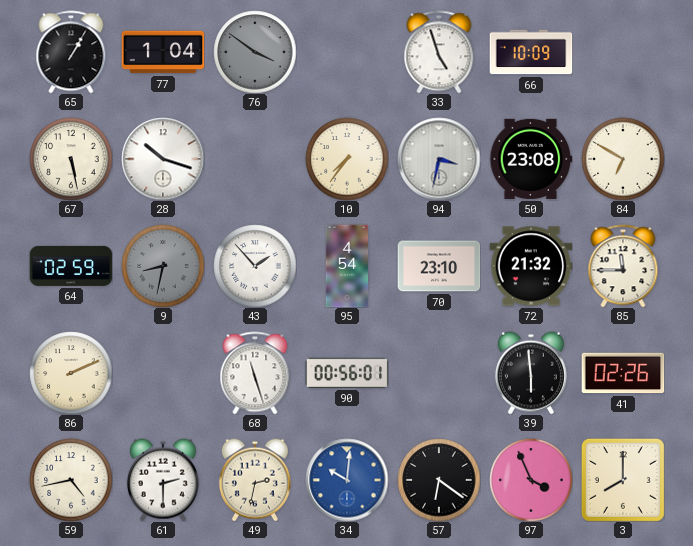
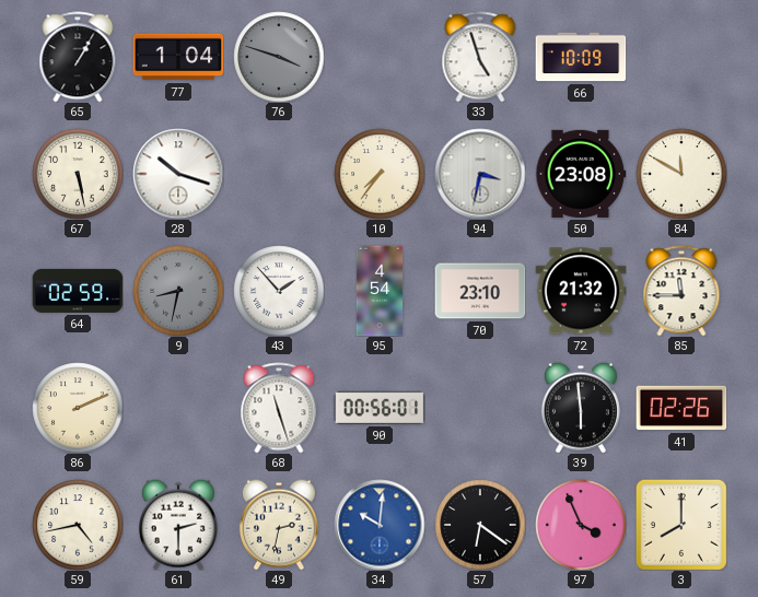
76: 3:51 -> 3:48
84: 6:50 -> 11:50
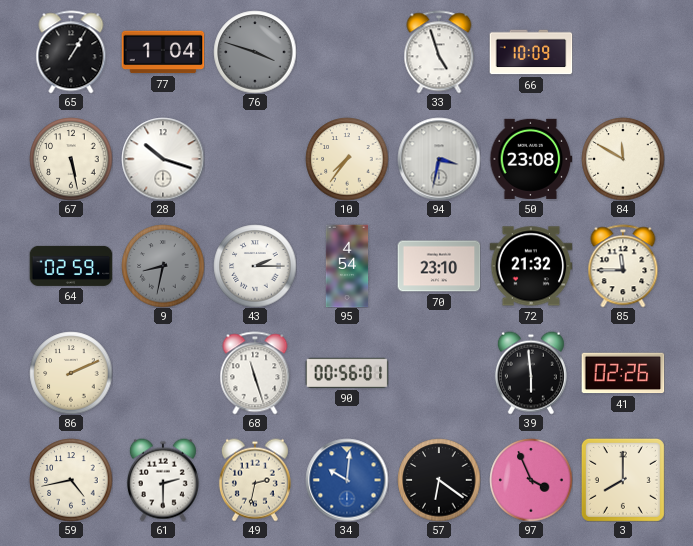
43: 1:53 -> 2:15
